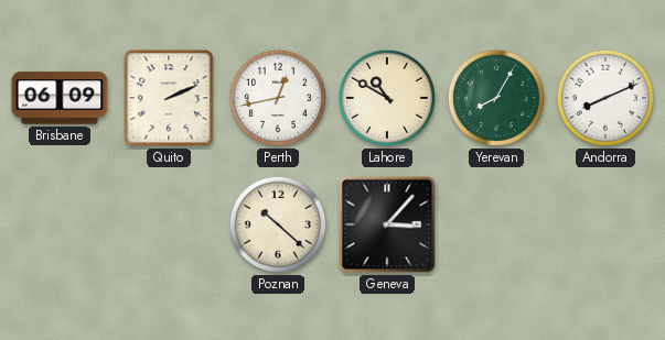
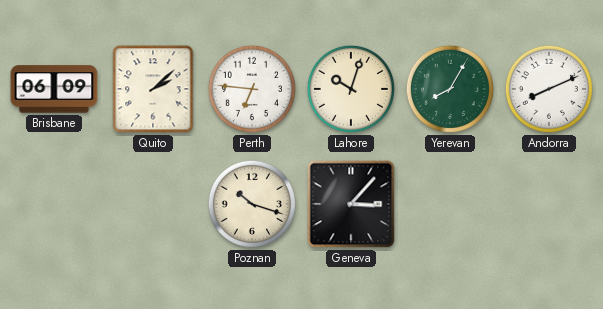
Quito: 2:11 -> 2:08
Perth: 12:43 -> 6:46
Lahore: 10:50 -> 10:03
Poznan: 10:22 -> 10:18
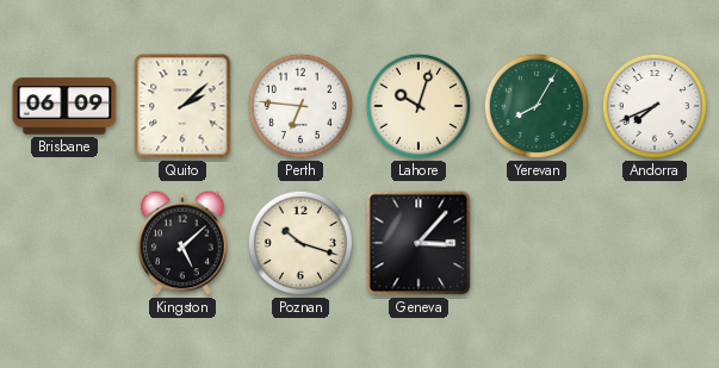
Andorra: 8:11 -> 7:41
Kingston: none -> 5:08
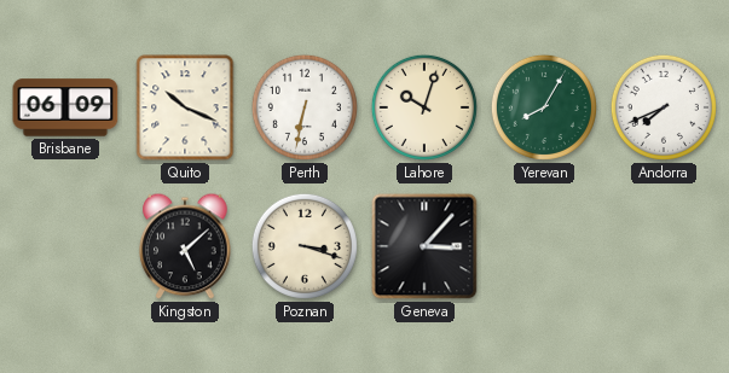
Quito: 2:08 -> 10:19
Perth: 6:46 -> 6:32
Poznan: 10:18 -> 3:18
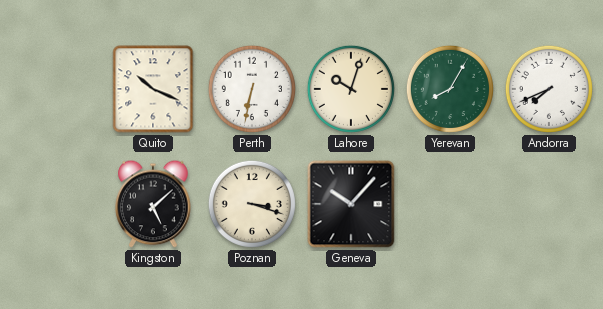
Brisbane: 06:09 -> none
Geneva: 3:07 -> 10:07
